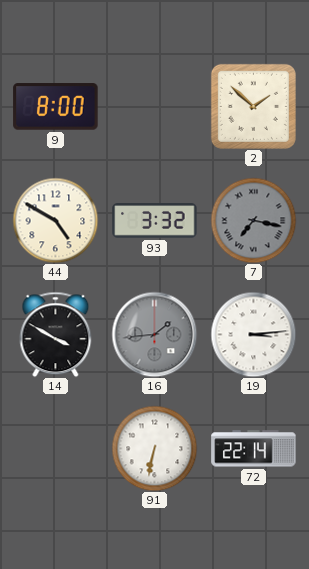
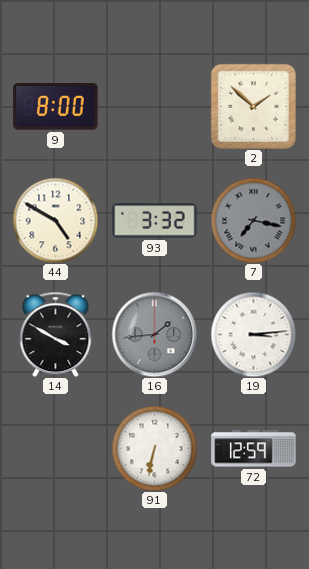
72: 22:14 -> 12:59
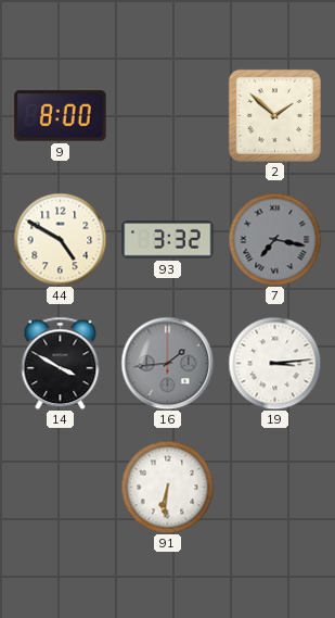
91: 6:32 -> 6:31
72: 12:59 -> none
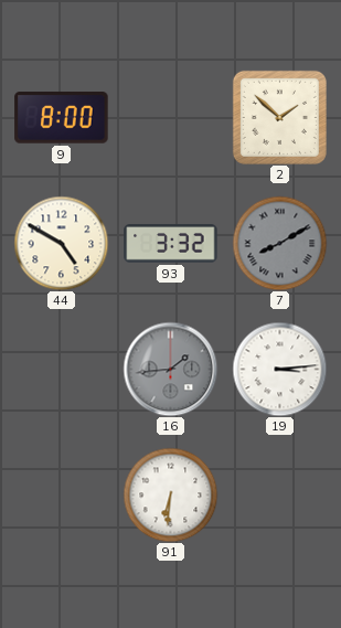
7: 7:17 -> 8:10
14: 3:50 -> none
